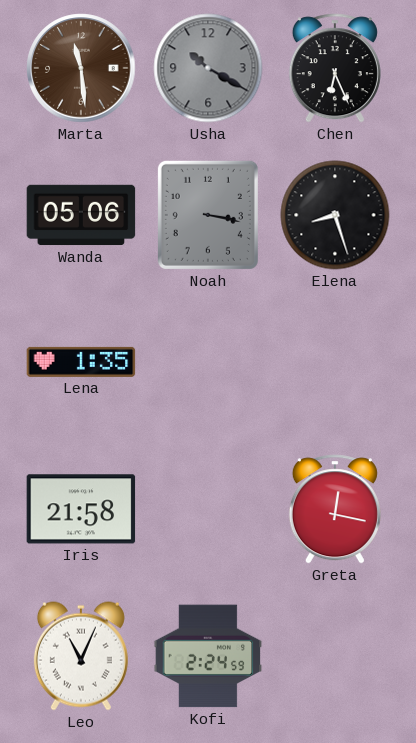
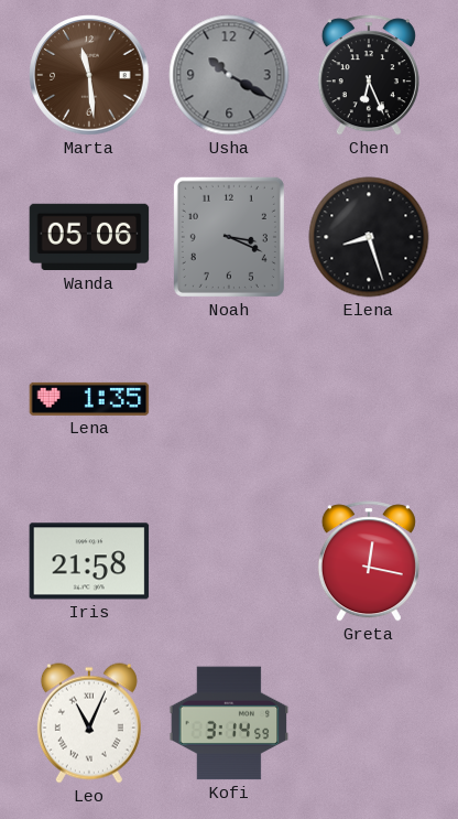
Noah: 3:17 -> 3:19
Kofi: 2:24 -> 3:14
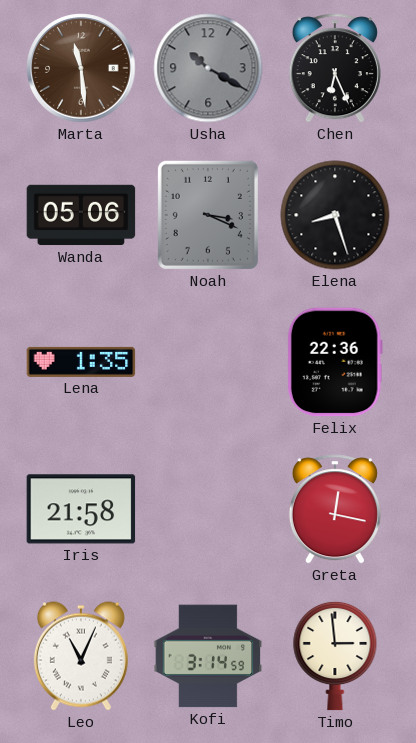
Felix: none -> 22:36
Timo: none -> 2:59
